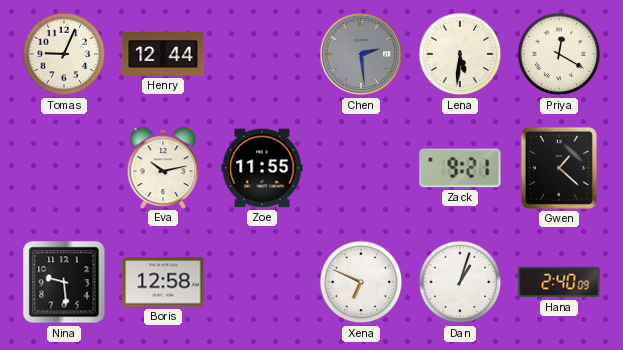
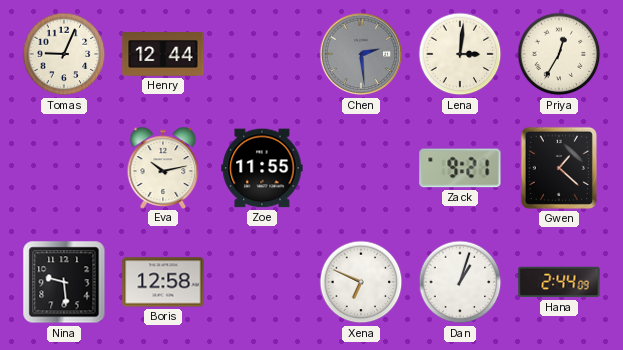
Lena: 5:31 -> 3:01
Priya: 12:20 -> 12:35
Hana: 2:40 -> 2:44
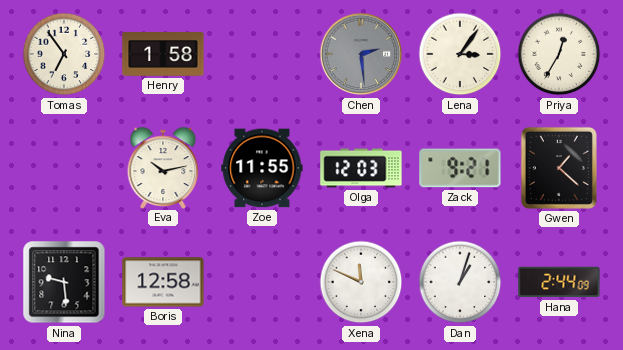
Tomas: 9:04 -> 6:54
Henry: 12:44 -> 1:58
Lena: 3:01 -> 3:06
Olga: none -> 12:03
Xena: 6:49 -> 11:49
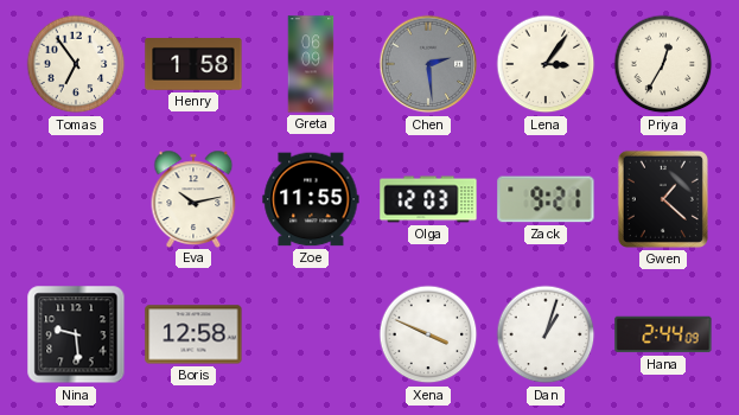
Greta: none -> 06:09
Xena: 11:49 -> 3:49
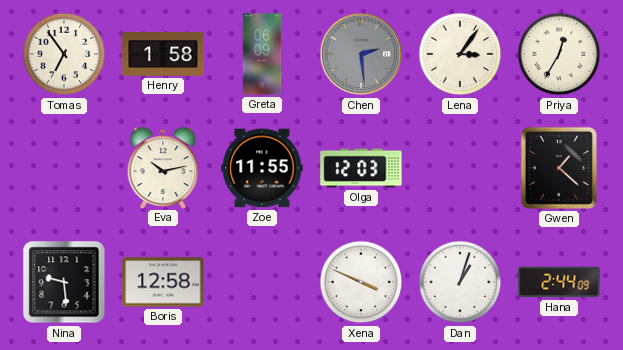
Zack: 9:21 -> none
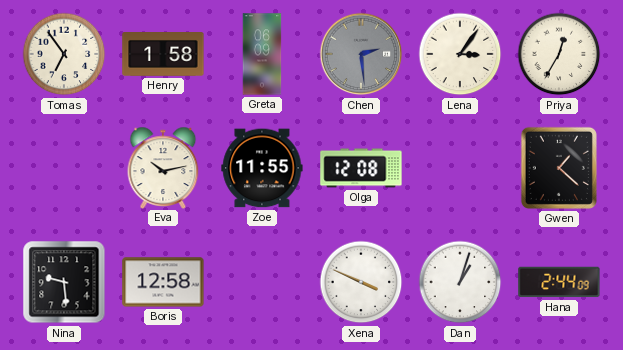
Olga: 12:03 -> 12:08
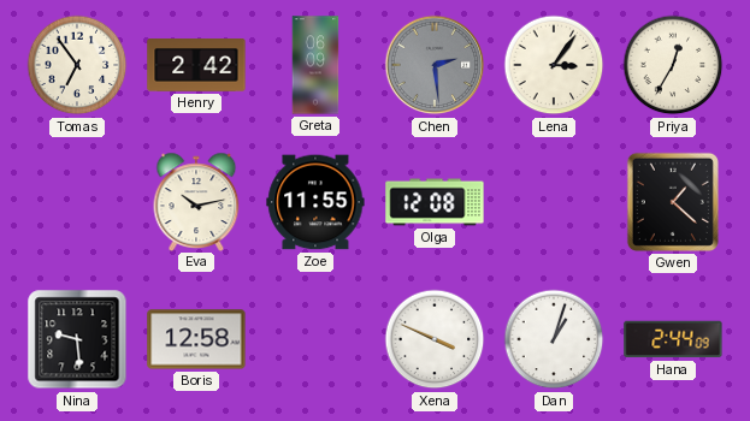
Henry: 1:58 -> 2:42
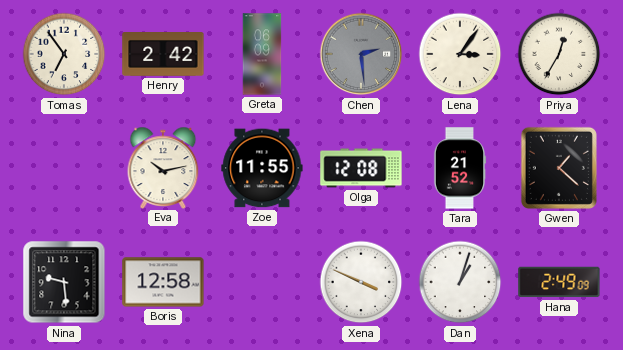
Tara: none -> 21:52
Hana: 2:44 -> 2:49
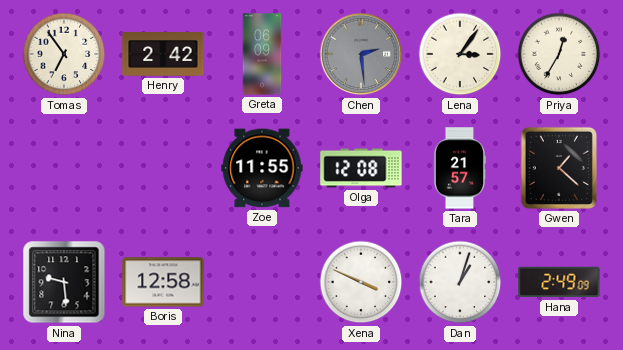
Eva: 10:13 -> none
Tara: 21:52 -> 21:57
